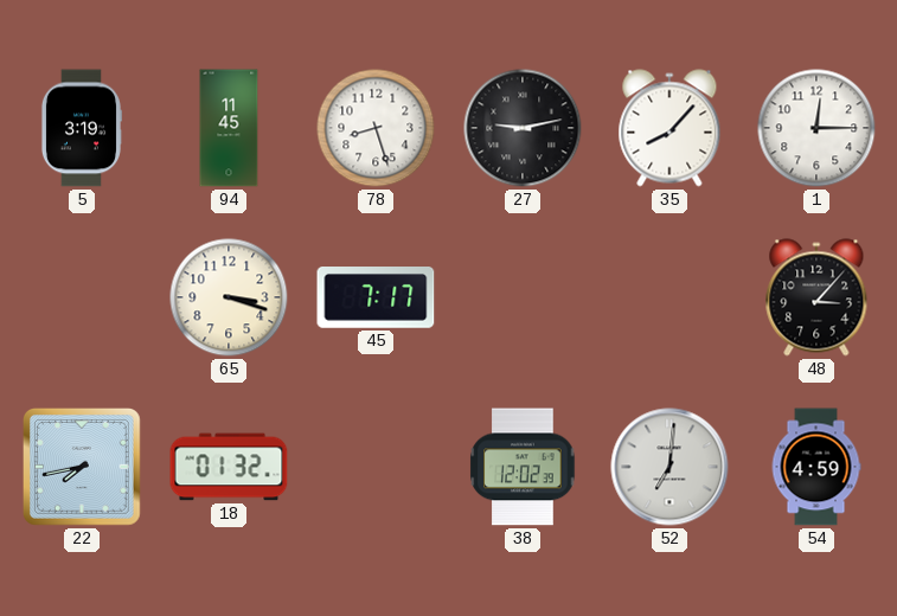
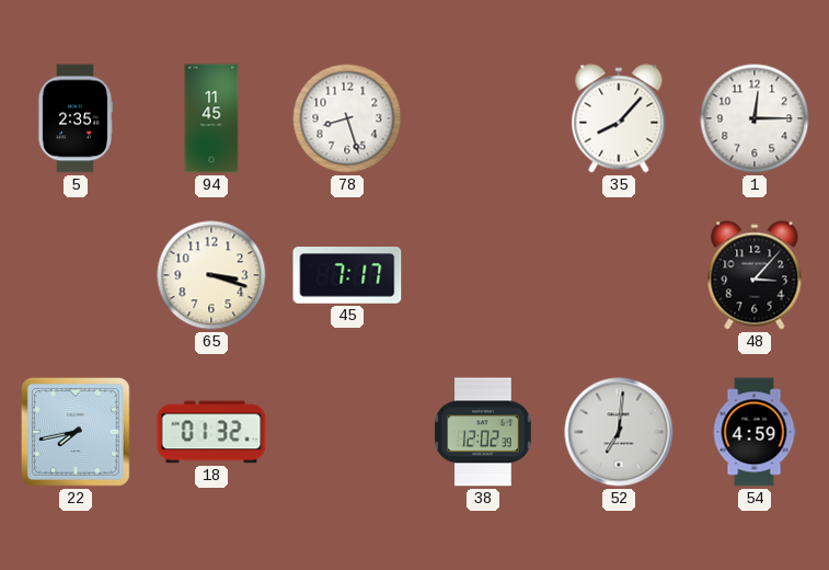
5: 3:19 -> 2:35
27: 9:13 -> none
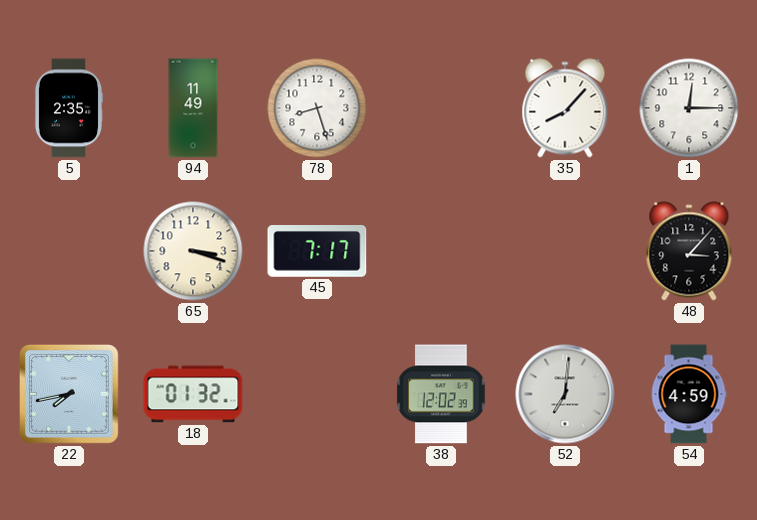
94: 11:45 -> 11:49
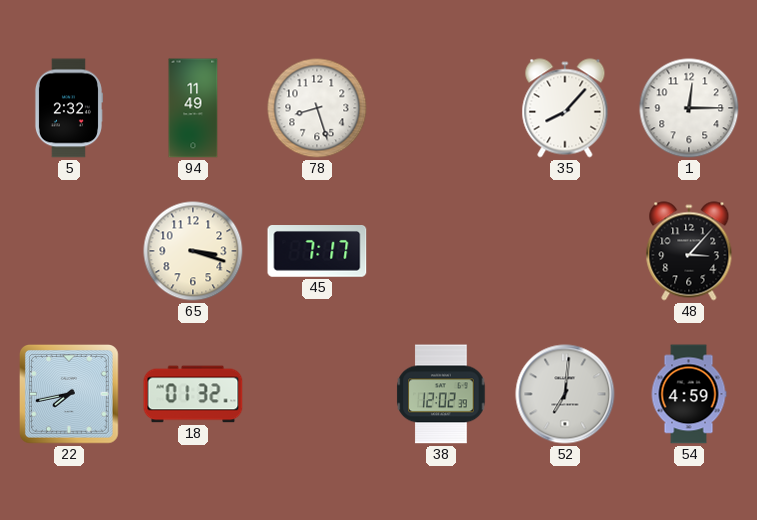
5: 2:35 -> 2:32
